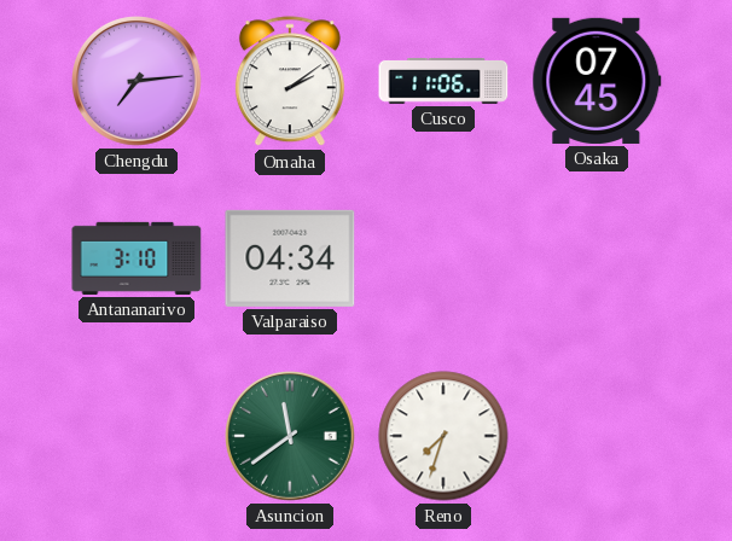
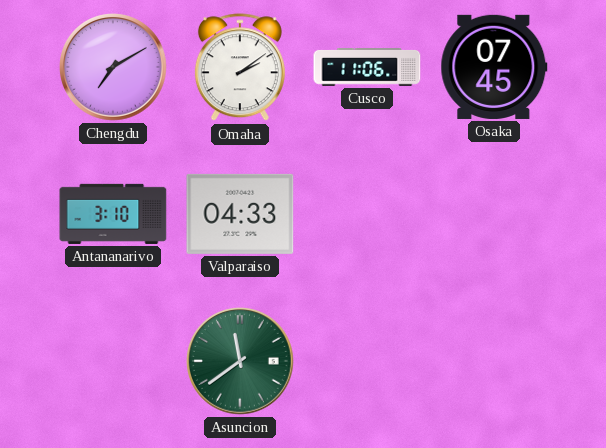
Chengdu: 7:14 -> 7:10
Valparaiso: 04:34 -> 04:33
Reno: 7:33 -> none
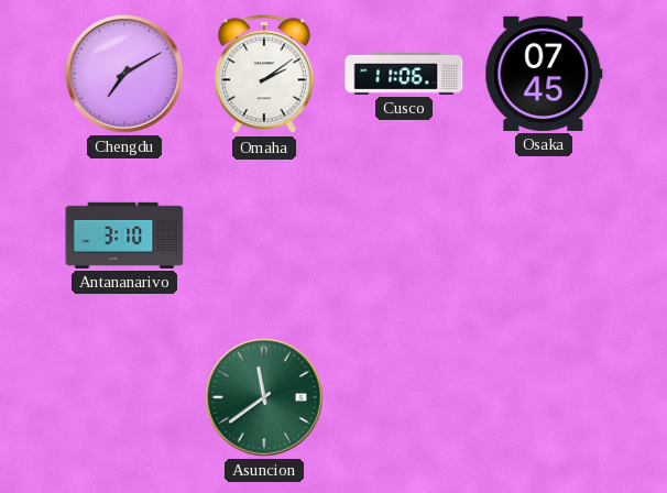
Valparaiso: 04:33 -> none
